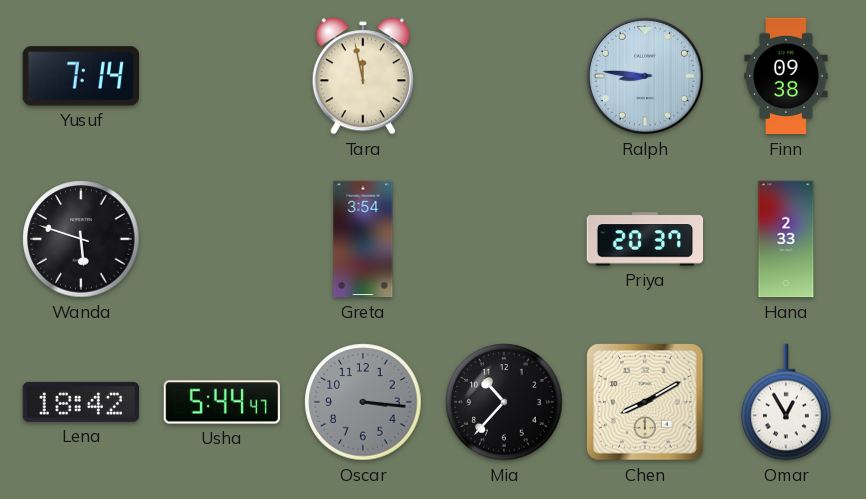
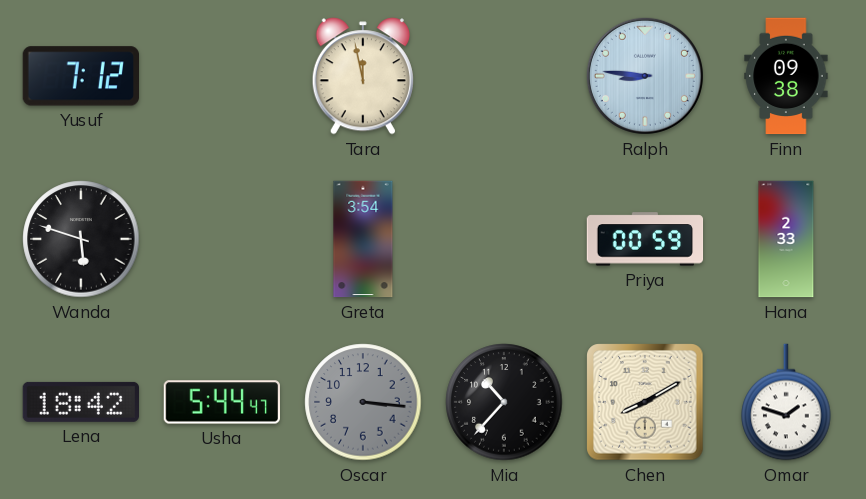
Yusuf: 7:14 -> 7:12
Priya: 20:37 -> 00:59
Omar: 12:55 -> 1:48
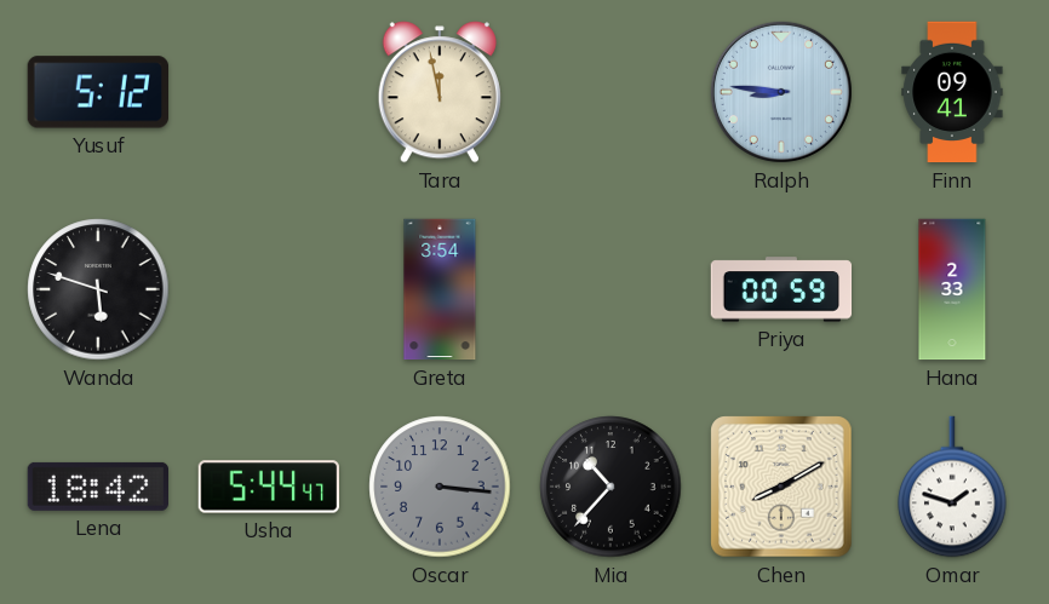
Yusuf: 7:12 -> 5:12
Finn: 09:38 -> 09:41
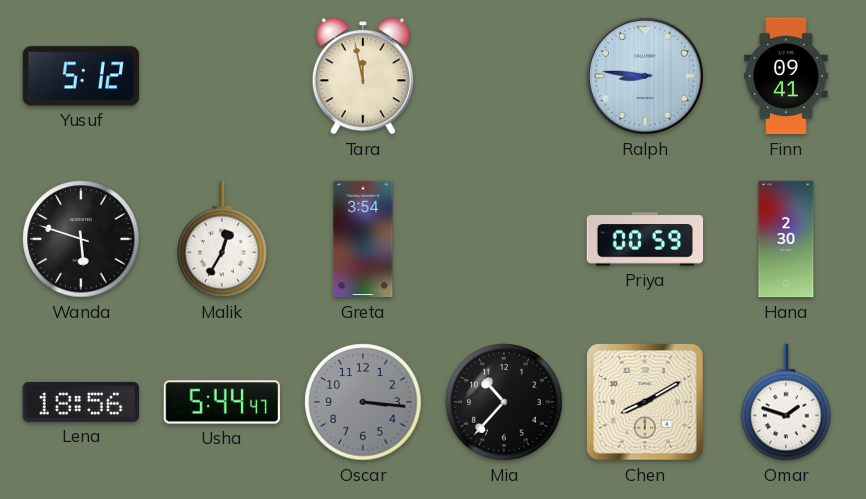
Malik: none -> 12:35
Hana: 2:33 -> 2:30
Lena: 18:42 -> 18:56
